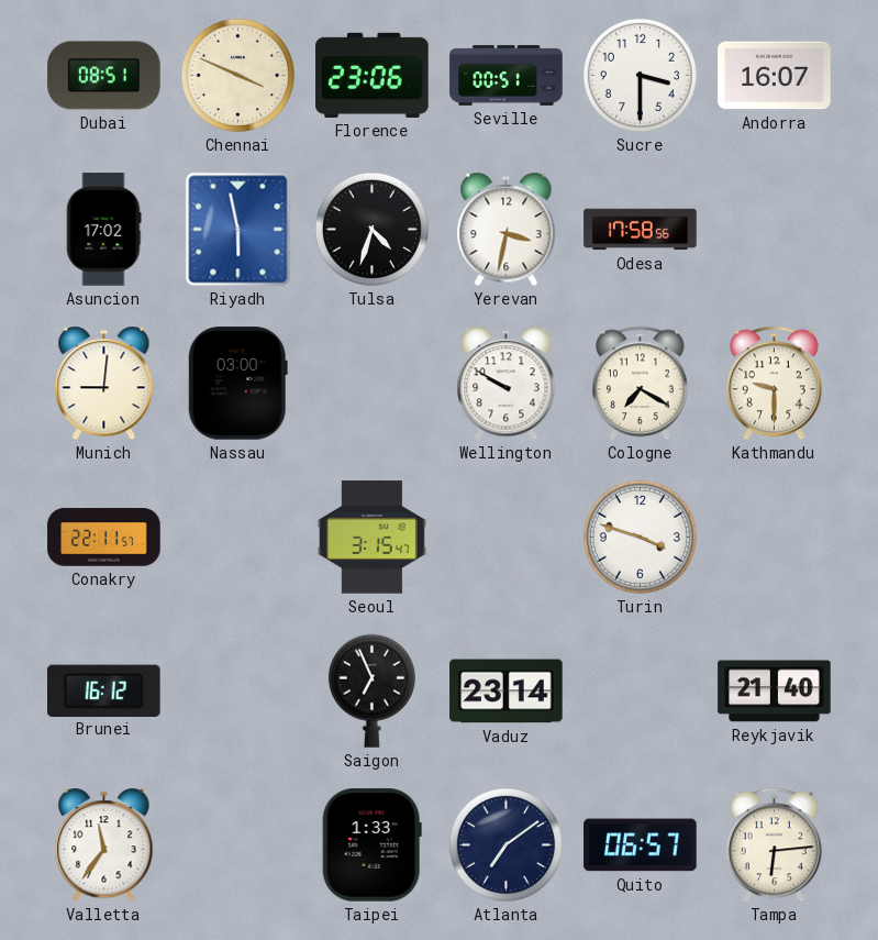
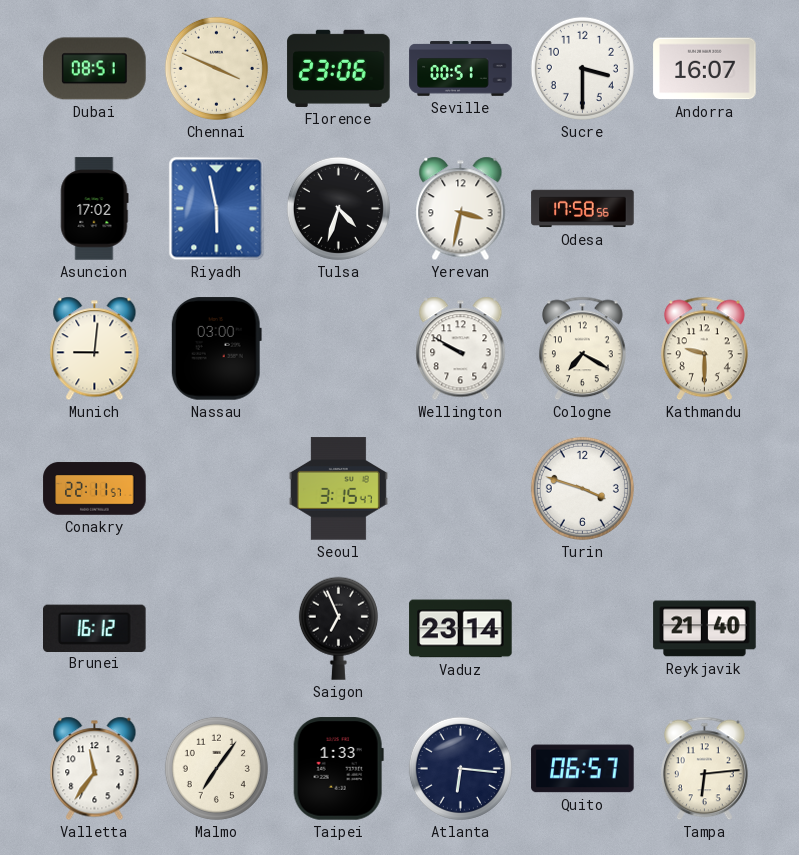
Malmo: none -> 7:06
Atlanta: 7:09 -> 6:16
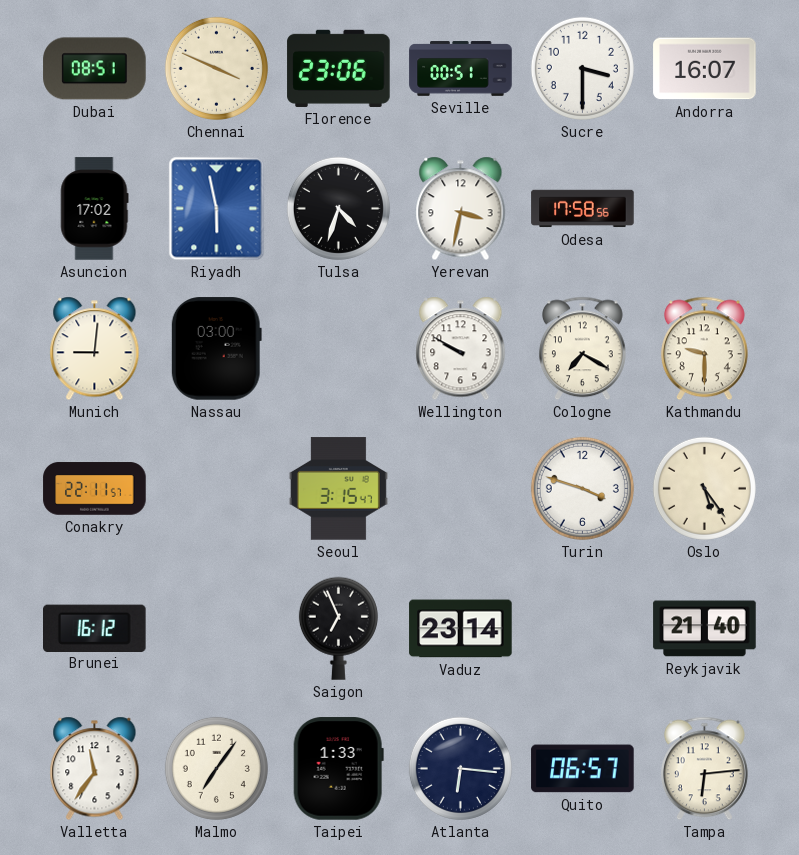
Oslo: none -> 5:24
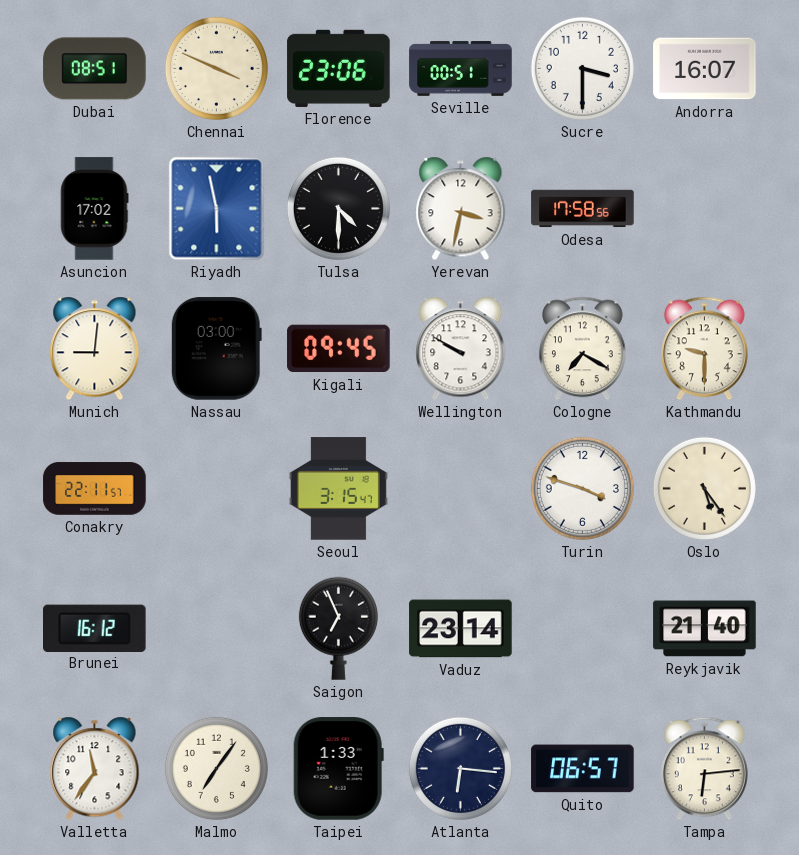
Tulsa: 4:33 -> 4:30
Kigali: none -> 09:45
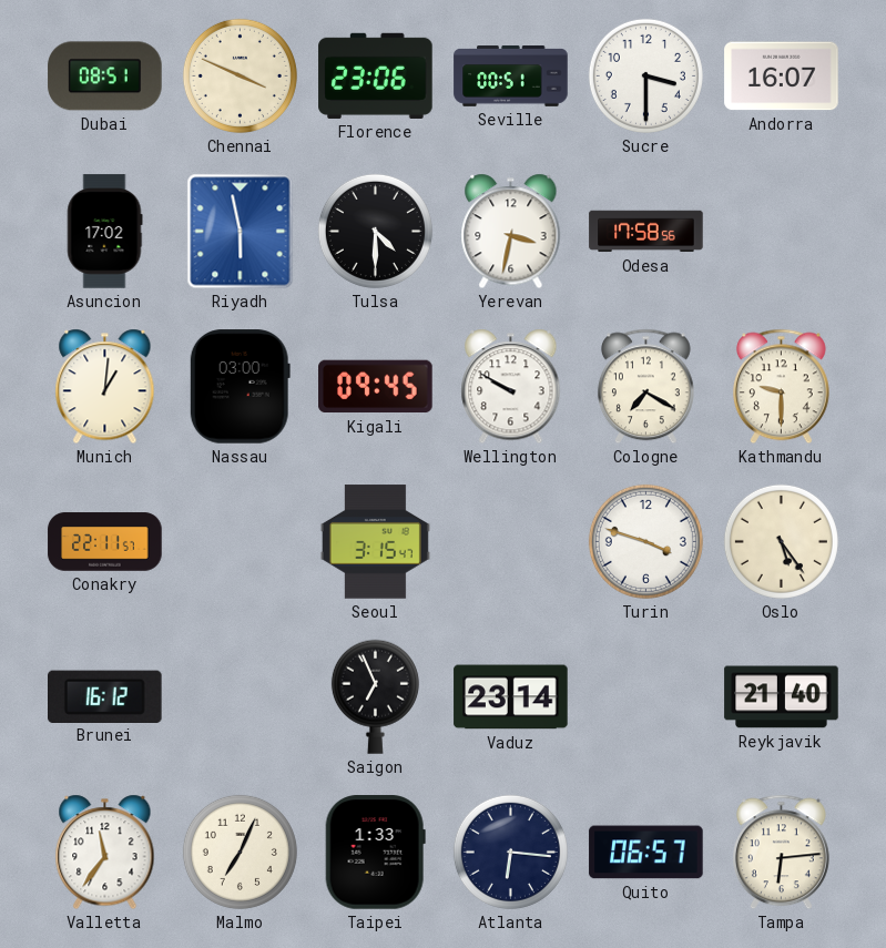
Munich: 9:01 -> 1:01
Malmo: 7:06 -> 7:04
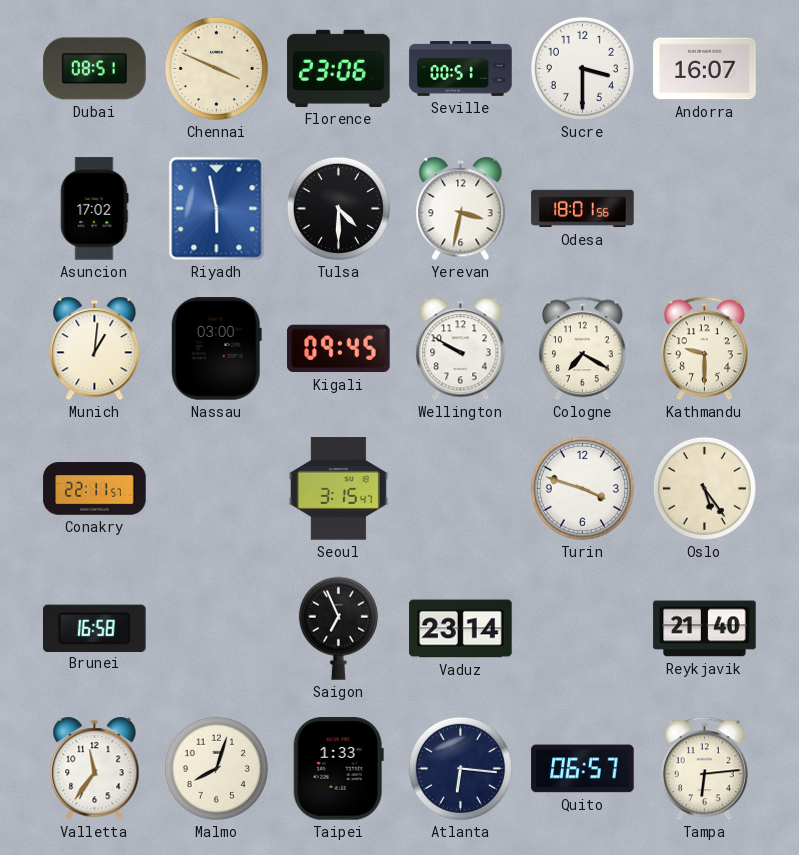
Odesa: 17:58 -> 18:01
Brunei: 16:12 -> 16:58
Malmo: 7:04 -> 8:03
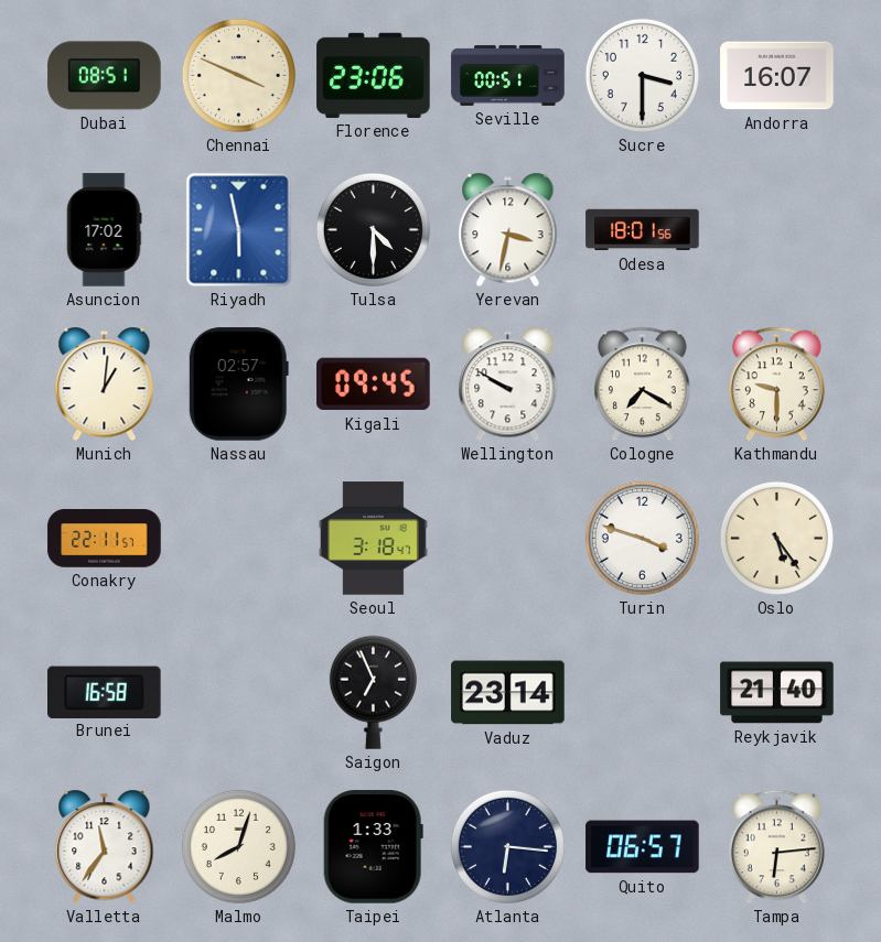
Nassau: 03:00 -> 02:57
Seoul: 3:15 -> 3:18
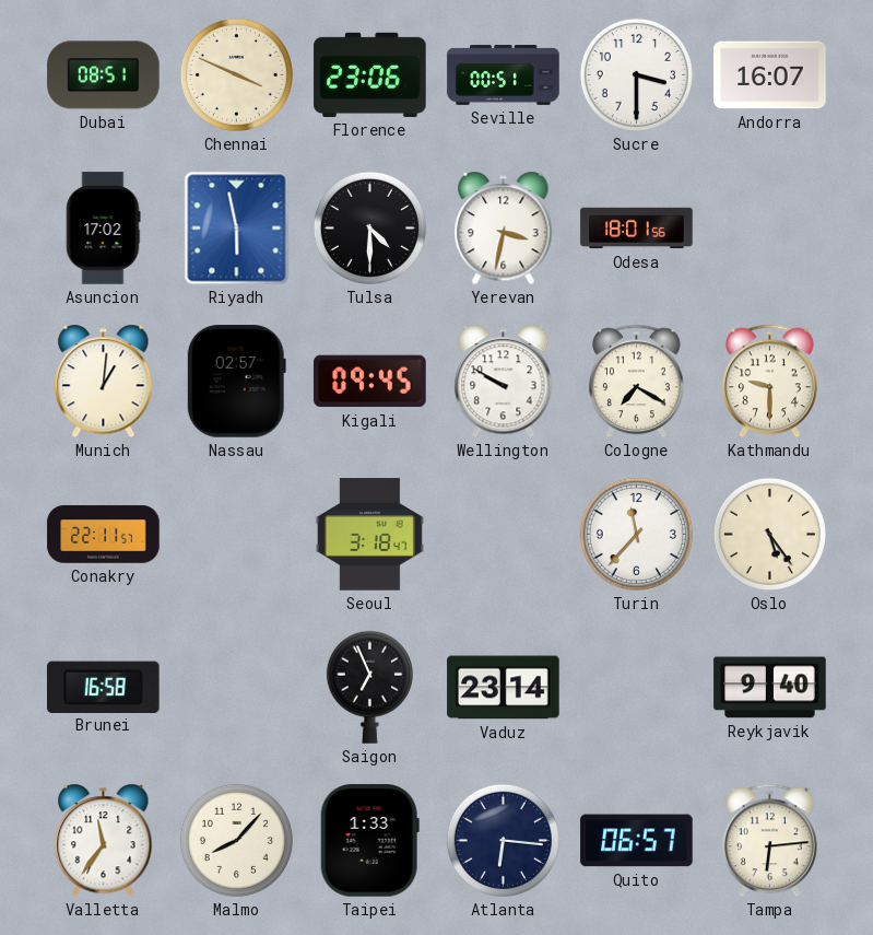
Turin: 3:48 -> 11:37
Reykjavik: 21:40 -> 9:40
Malmo: 8:03 -> 8:07
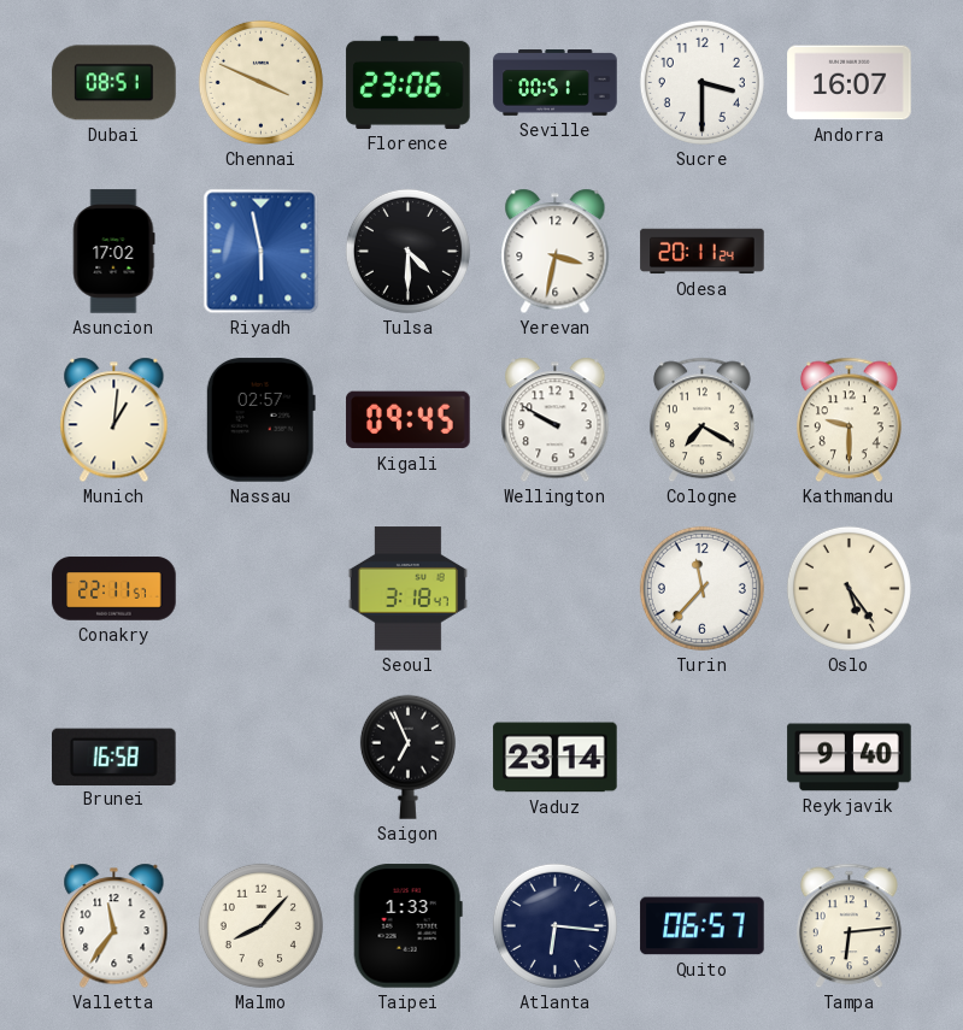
Odesa: 18:01 -> 20:11
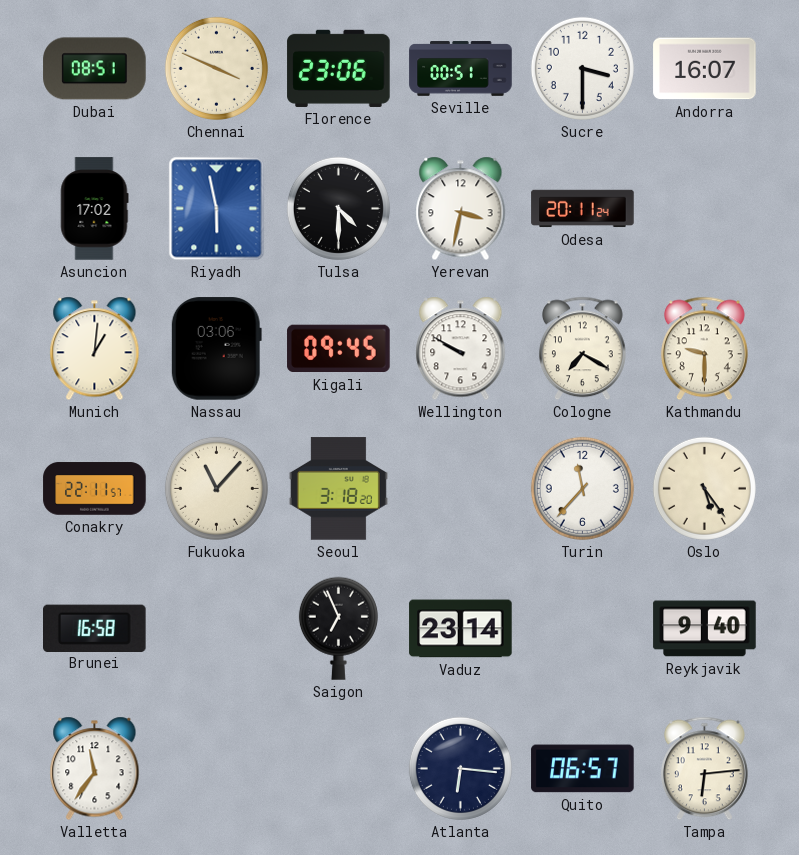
Nassau: 02:57 -> 03:06
Fukuoka: none -> 11:07
Seoul: 3:18:47 -> 3:18:20
Malmo: 8:07 -> none
Taipei: 1:33 -> none
